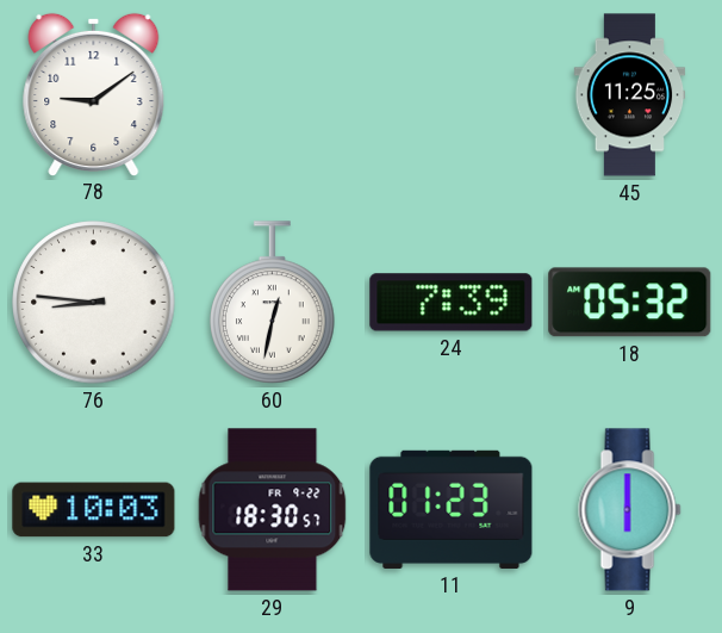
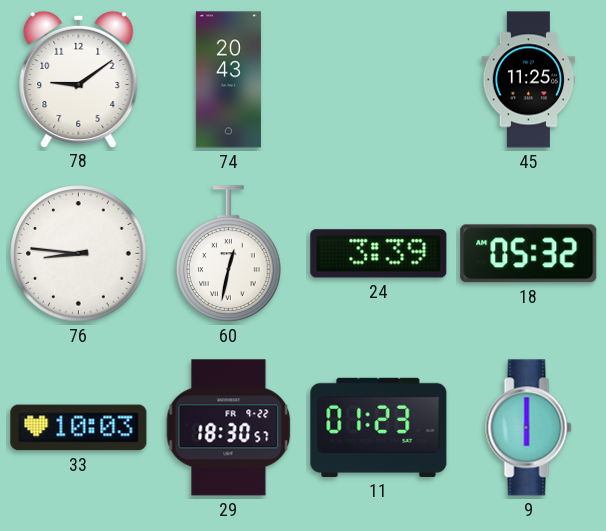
74: none -> 20:43
24: 7:39 -> 3:39
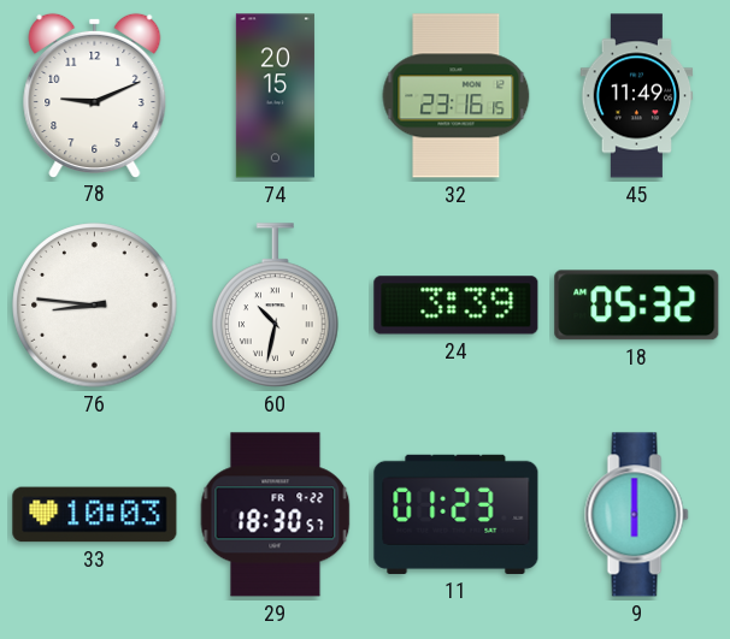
78: 9:09 -> 9:11
74: 20:43 -> 20:15
32: none -> 23:16
45: 11:25 -> 11:49
60: 12:32 -> 10:32
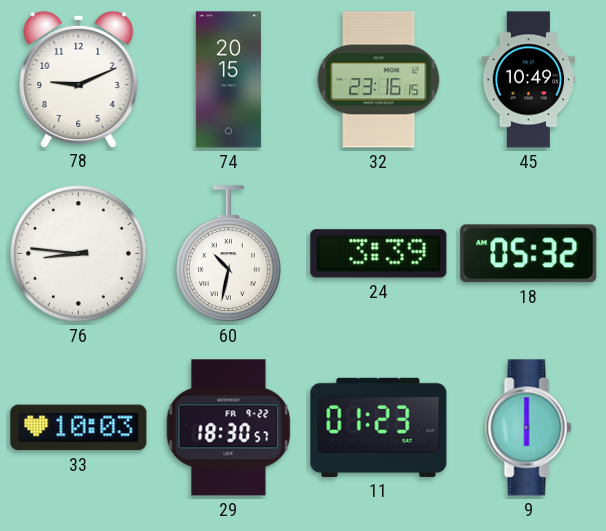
45: 11:49 -> 10:49
